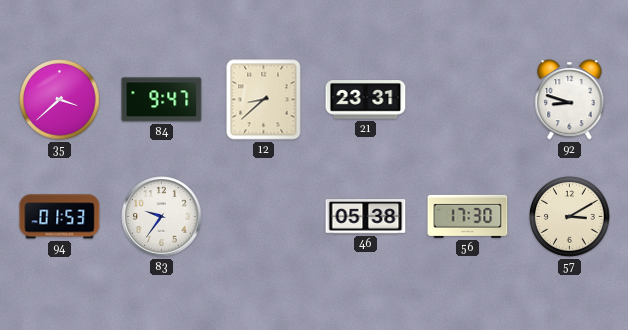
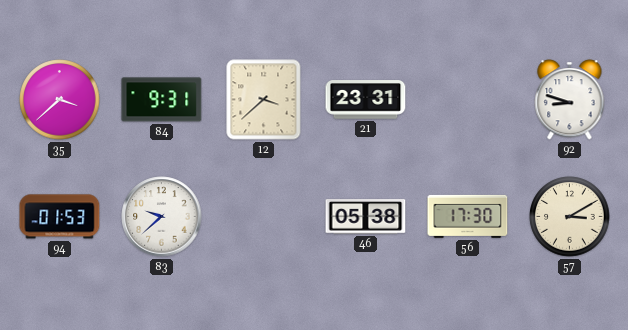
84: 9:47 -> 9:31
12: 8:38 -> 3:38
83: 9:36 -> 9:38
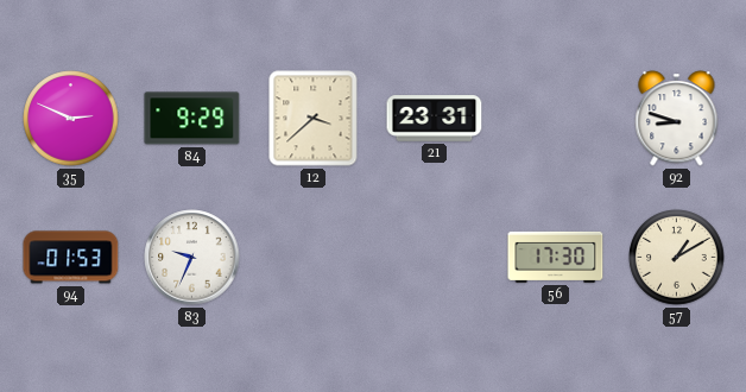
35: 3:38 -> 2:49
84: 9:31 -> 9:29
83: 9:38 -> 9:34
46: 05:38 -> none
57: 3:10 -> 1:10
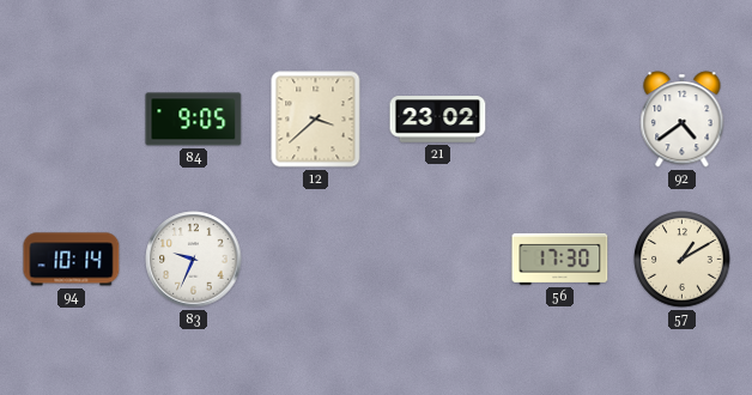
35: 2:49 -> none
84: 9:29 -> 9:05
21: 23:31 -> 23:02
92: 8:48 -> 4:39
94: 01:53 -> 10:14
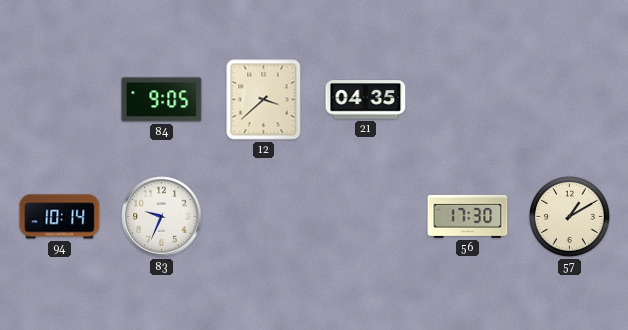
21: 23:02 -> 04:35
92: 4:39 -> none
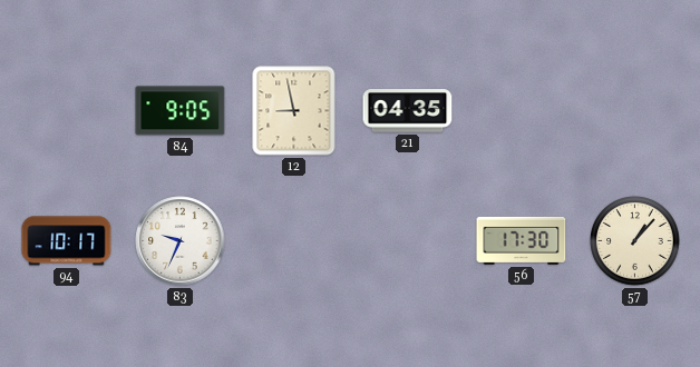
12: 3:38 -> 8:58
94: 10:14 -> 10:17
57: 1:10 -> 1:07
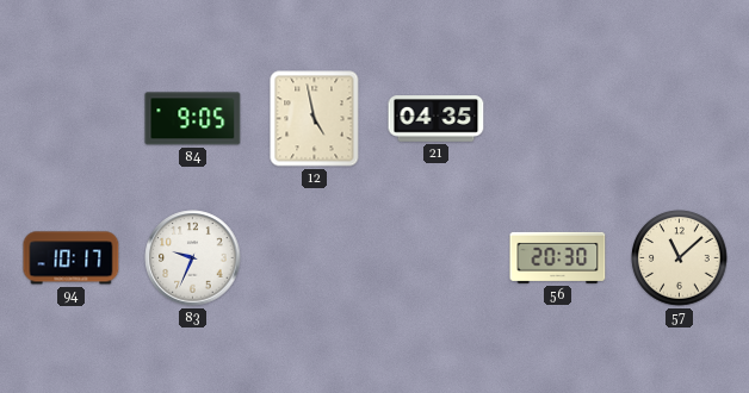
12: 8:58 -> 4:58
56: 17:30 -> 20:30
57: 1:07 -> 11:08
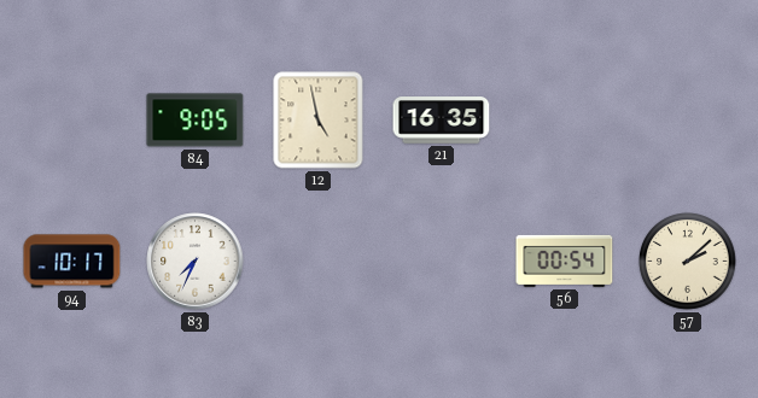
21: 04:35 -> 16:35
83: 9:34 -> 7:34
56: 20:30 -> 00:54
57: 11:08 -> 2:08
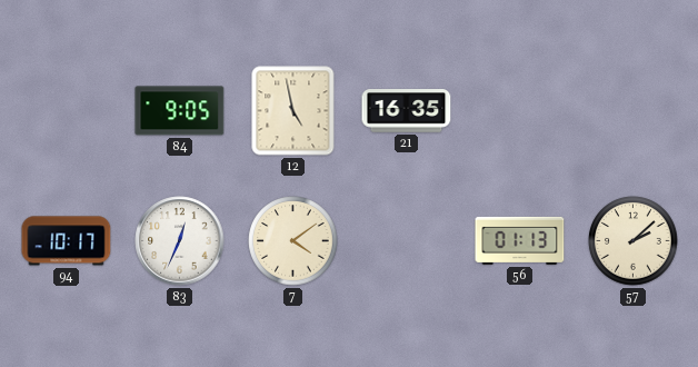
83: 7:34 -> 12:34
7: none -> 4:09
56: 00:54 -> 01:13
